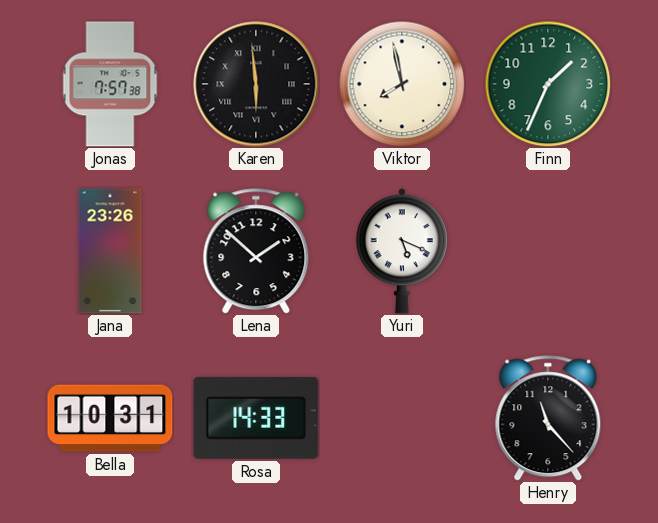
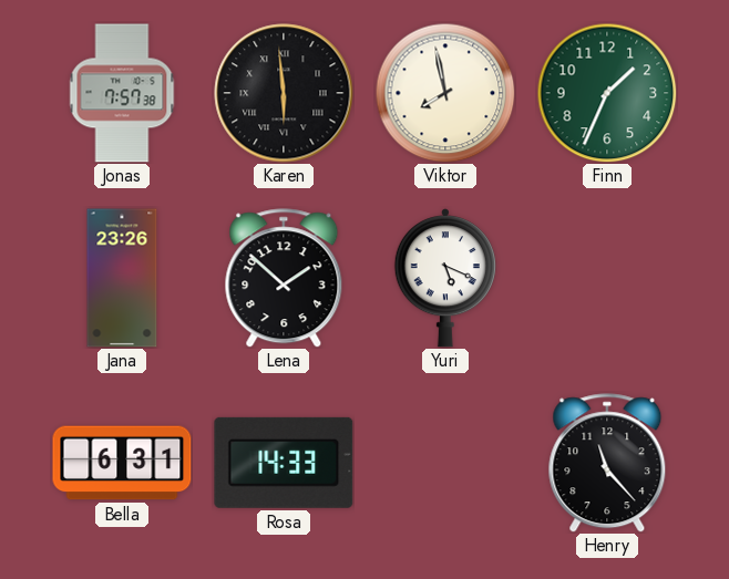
Bella: 10:31 -> 6:31
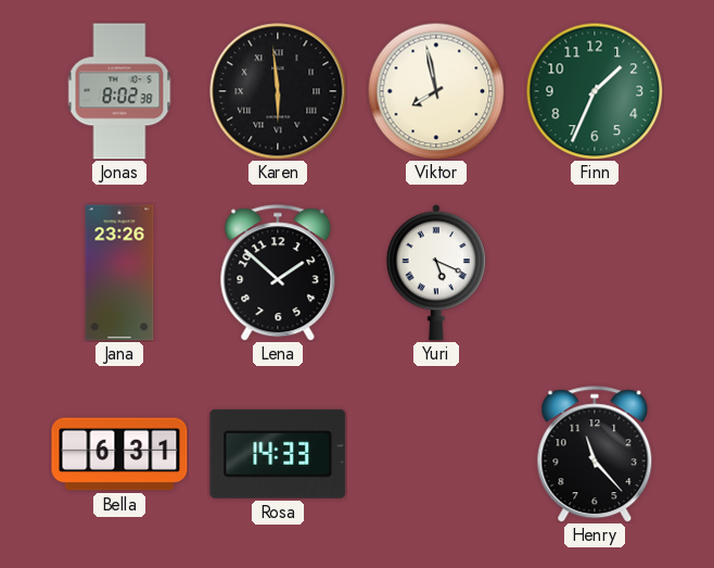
Jonas: 7:57 -> 8:02
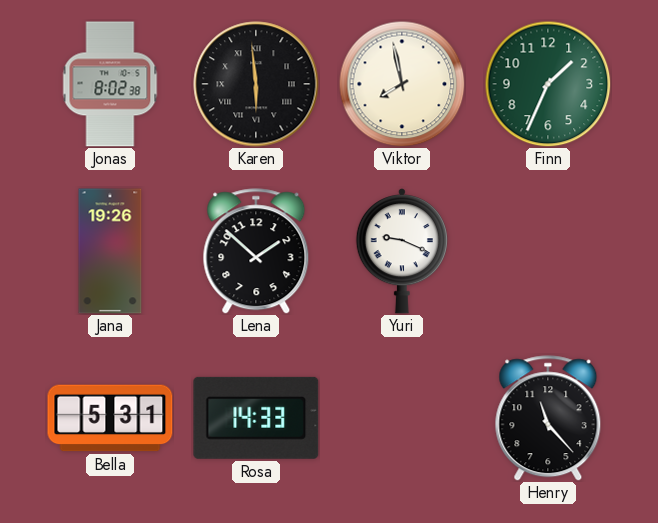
Jana: 23:26 -> 19:26
Yuri: 5:19 -> 9:19
Bella: 6:31 -> 5:31
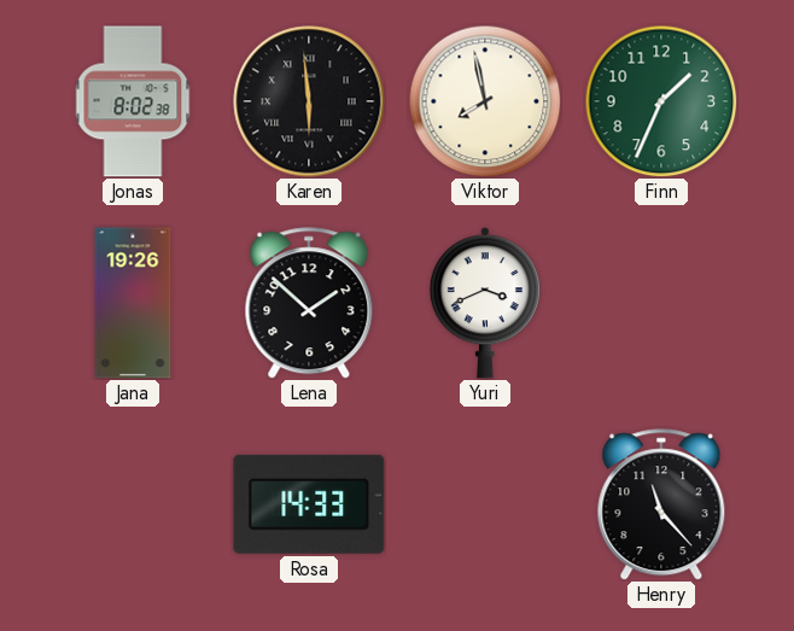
Yuri: 9:19 -> 3:41
Bella: 5:31 -> none
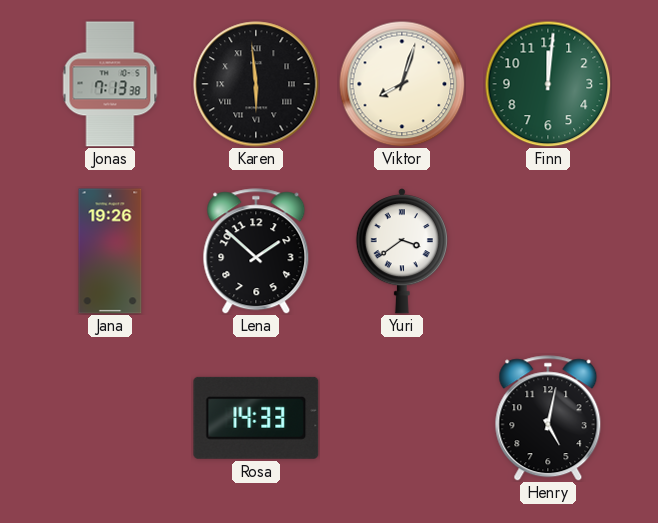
Jonas: 8:02 -> 7:13
Viktor: 7:58 -> 8:03
Finn: 1:34 -> 12:01
Yuri: 3:41 -> 3:39
Henry: 11:23 -> 5:02
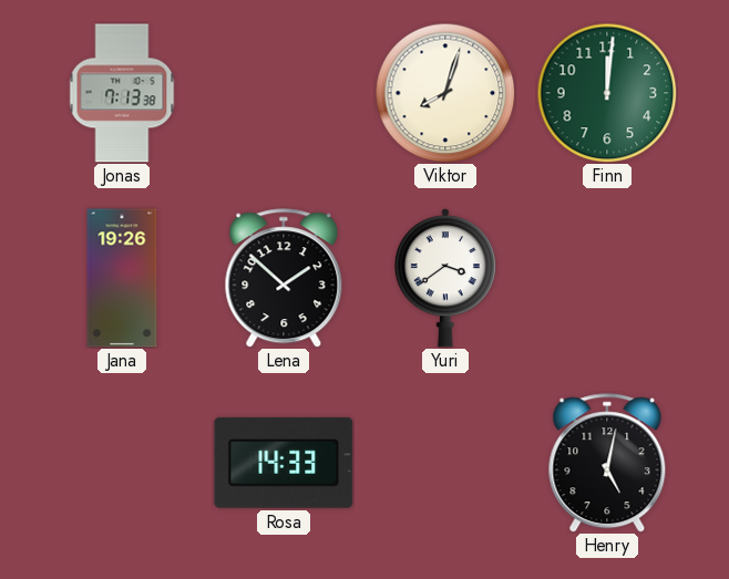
Karen: 5:59 -> none
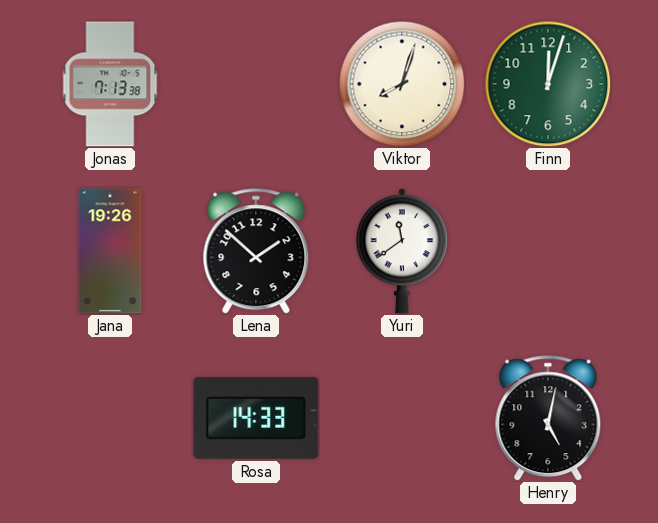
Finn: 12:01 -> 12:03
Yuri: 3:39 -> 11:39
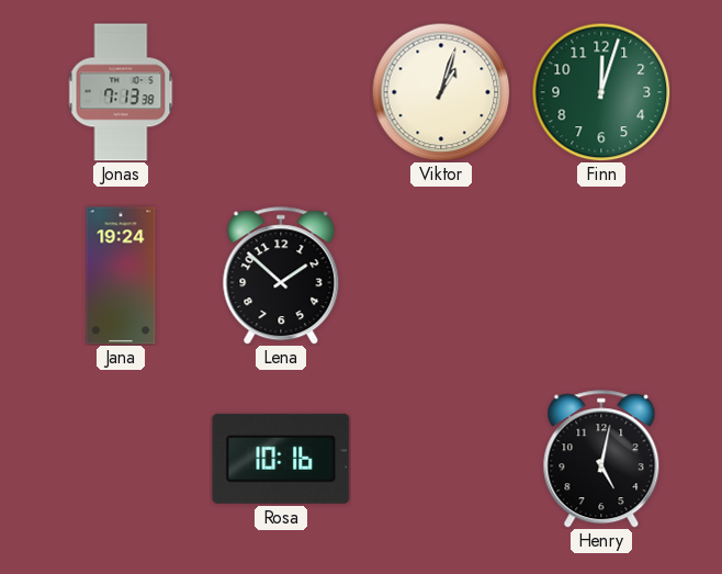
Viktor: 8:03 -> 1:03
Jana: 19:26 -> 19:24
Yuri: 11:39 -> none
Rosa: 14:33 -> 10:16
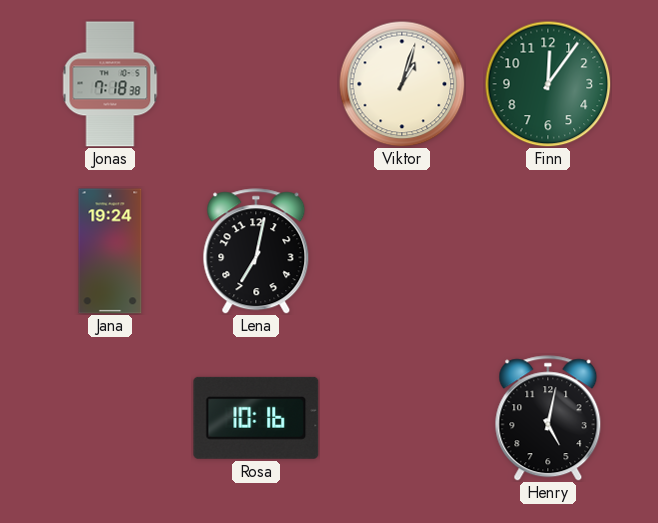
Jonas: 7:13 -> 7:18
Finn: 12:03 -> 12:06
Lena: 1:52 -> 7:02
